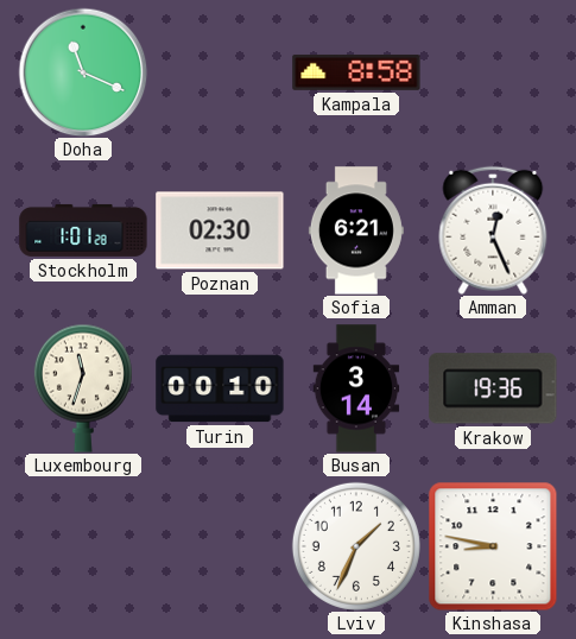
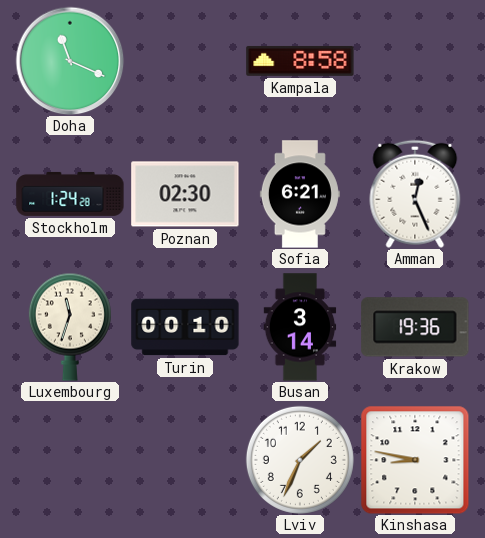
Stockholm: 1:01 -> 1:24
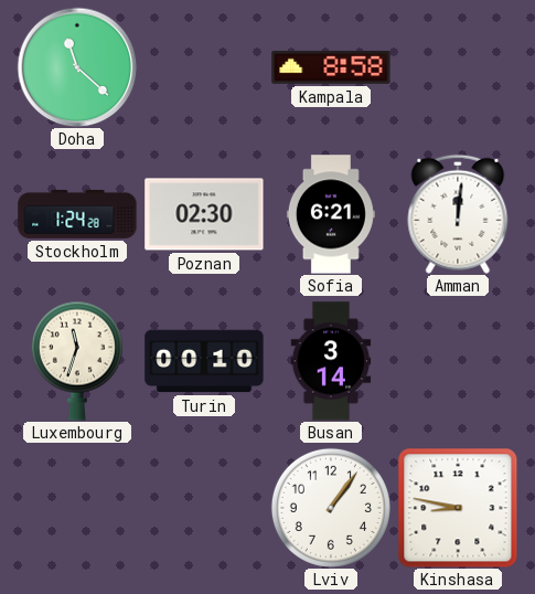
Doha: 11:19 -> 11:22
Amman: 12:26 -> 12:01
Krakow: 19:36 -> none
Lviv: 1:34 -> 1:06
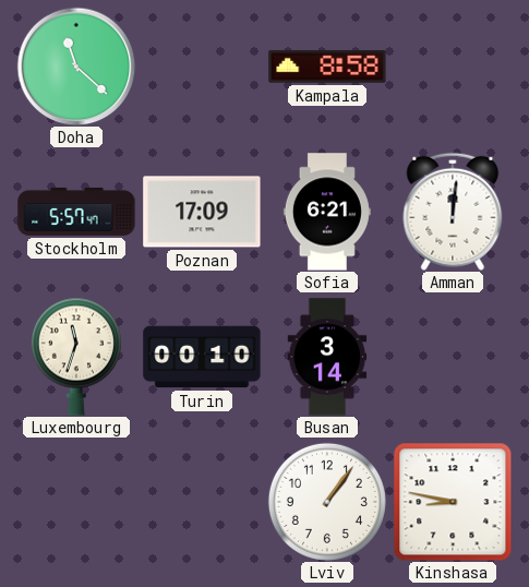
Stockholm: 1:24 -> 5:57
Poznan: 02:30 -> 17:09
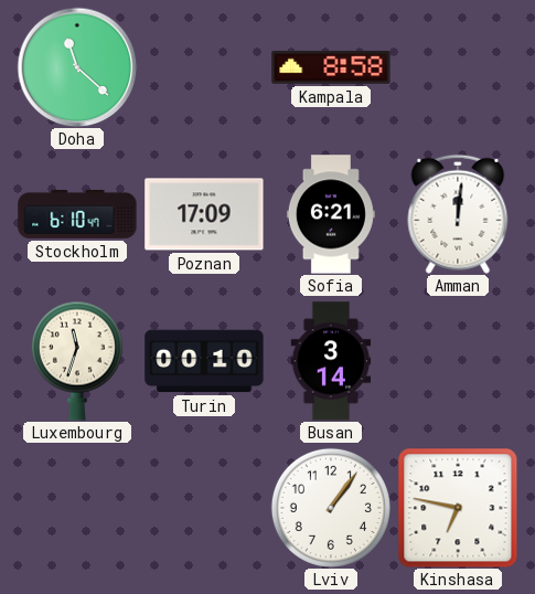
Stockholm: 5:57 -> 6:10
Kinshasa: 8:47 -> 6:47
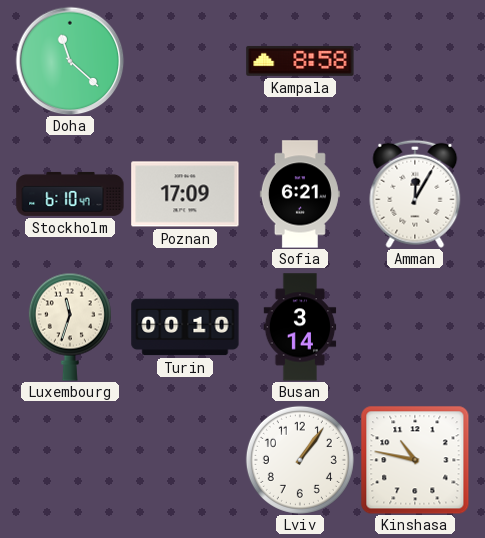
Amman: 12:01 -> 12:05
Kinshasa: 6:47 -> 10:47
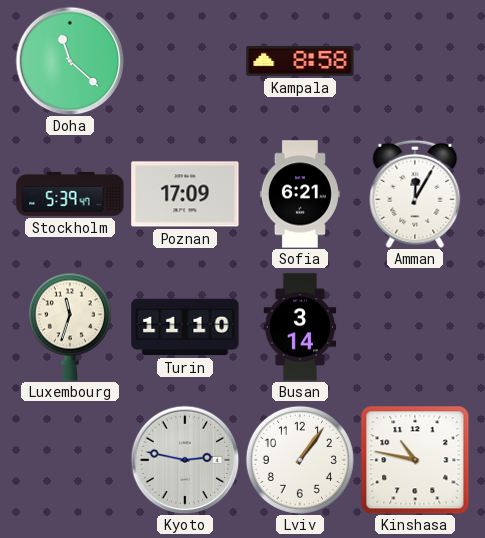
Stockholm: 6:10 -> 5:39
Turin: 00:10 -> 11:10
Kyoto: none -> 2:47
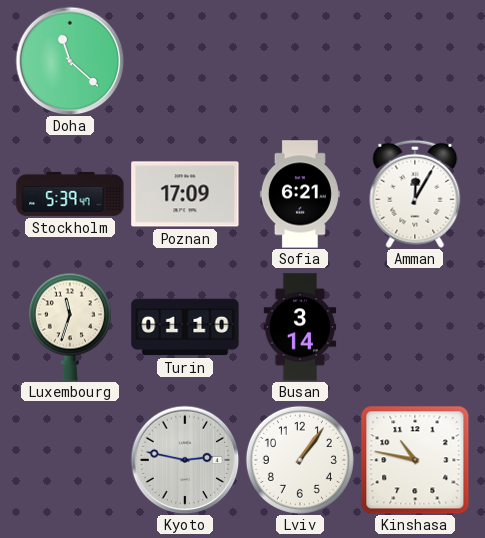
Kampala: 8:58 -> none
Turin: 11:10 -> 01:10
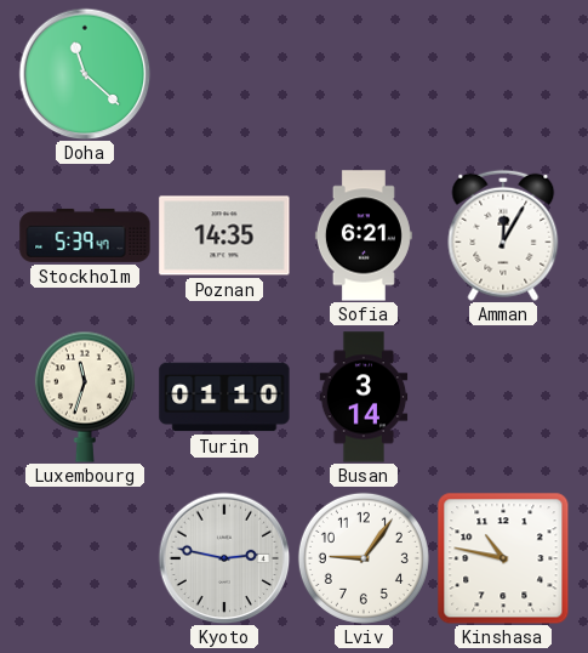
Poznan: 17:09 -> 14:35
Lviv: 1:06 -> 9:06
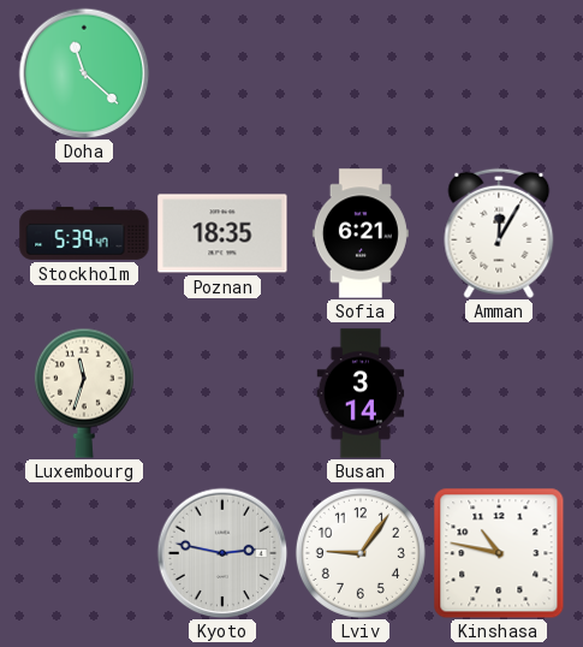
Poznan: 14:35 -> 18:35
Turin: 01:10 -> none
